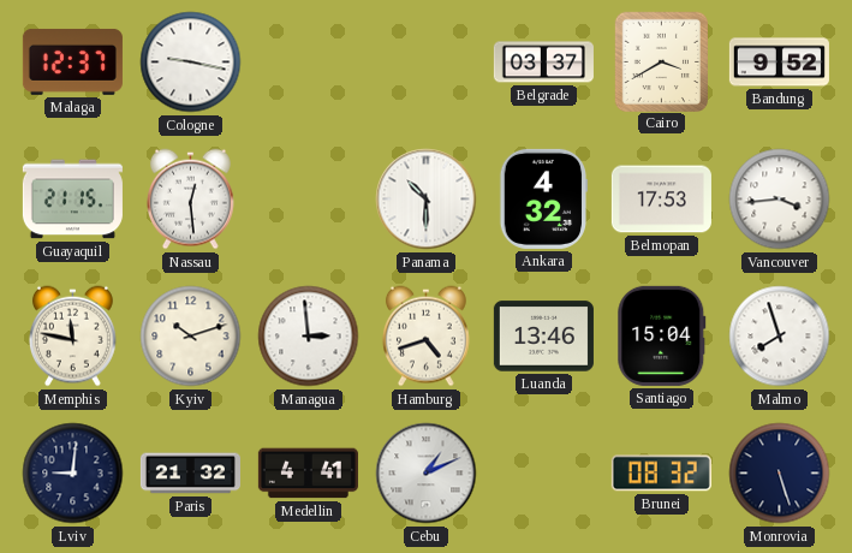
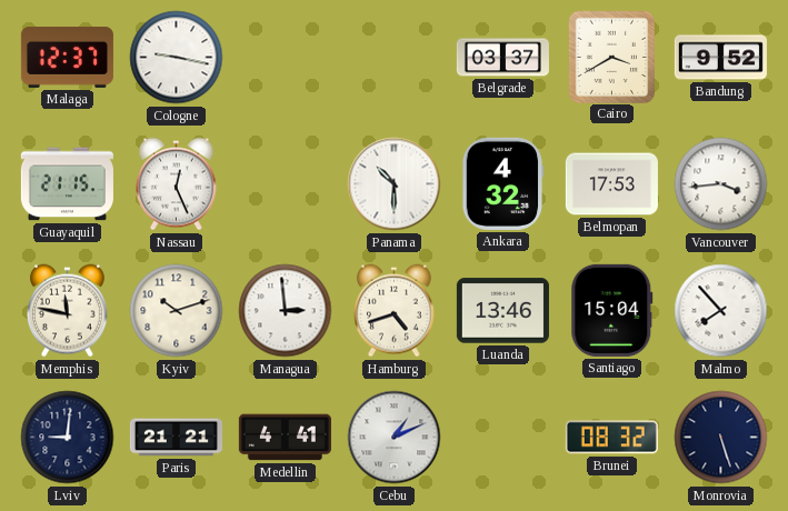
Nassau: 12:29 -> 12:26
Malmo: 7:57 -> 7:53
Paris: 21:32 -> 21:21
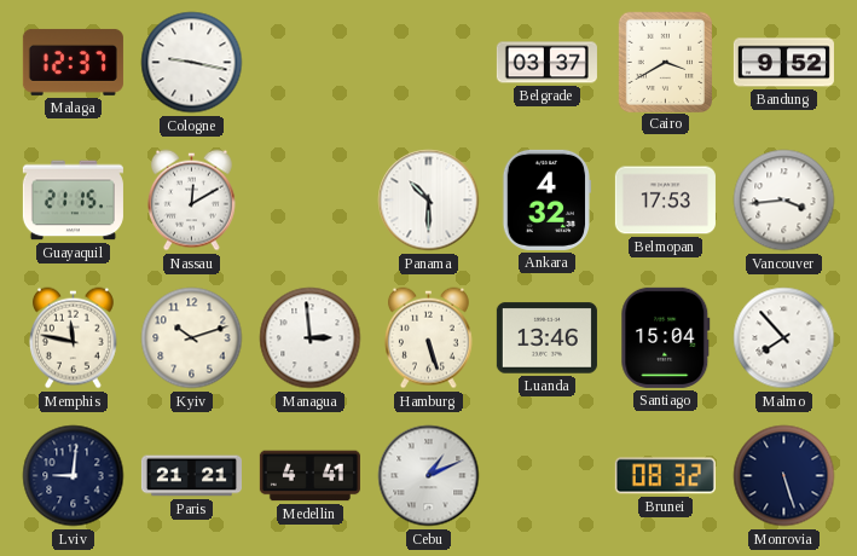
Nassau: 12:26 -> 12:10
Hamburg: 4:42 -> 5:27
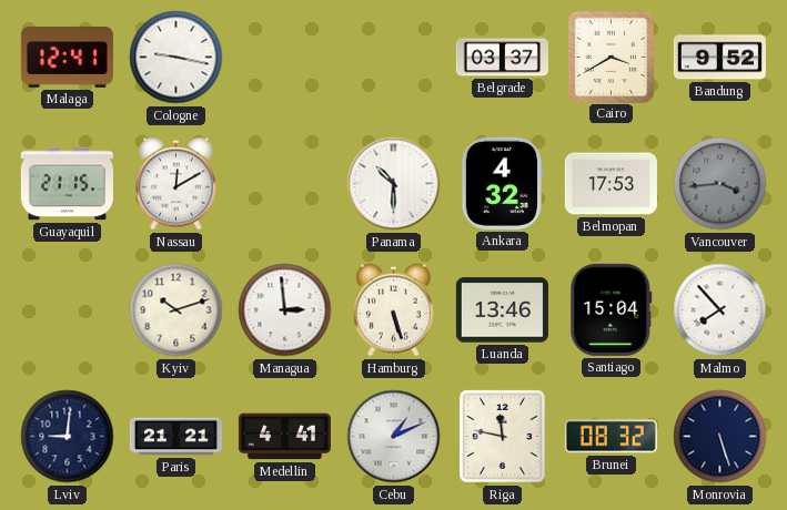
Malaga: 12:37 -> 12:41
Vancouver dial: white -> grey
Memphis: 11:47 -> none
Riga: none -> 11:47
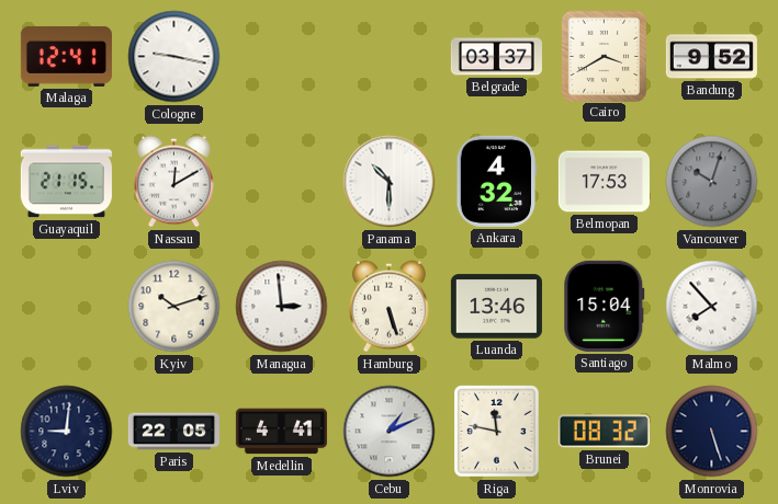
Vancouver: 3:44 -> 10:03
Paris: 21:21 -> 22:05
